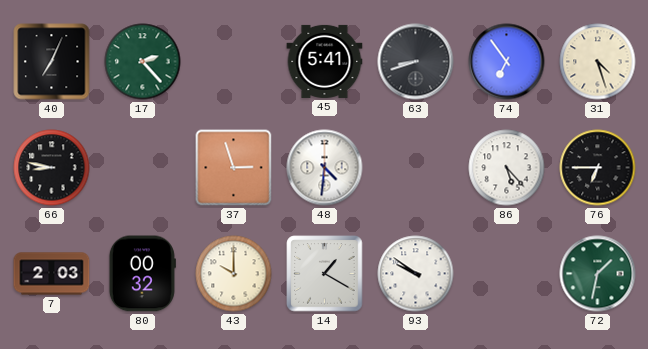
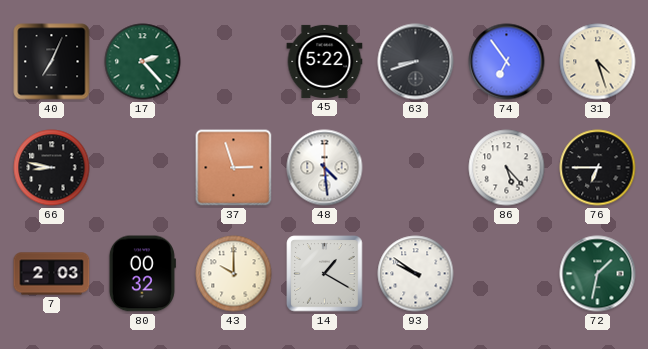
45: 5:41 -> 5:22
48: 4:31 -> 4:29
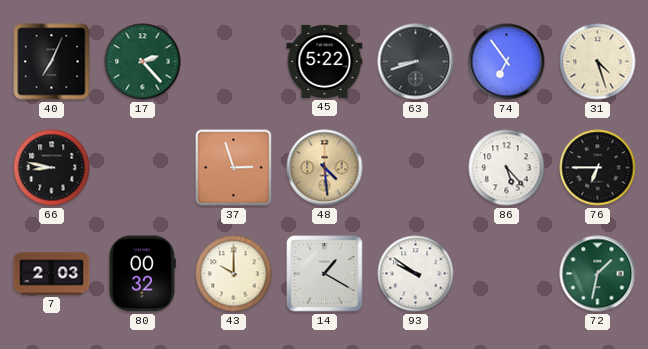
48 dial: white -> champagne
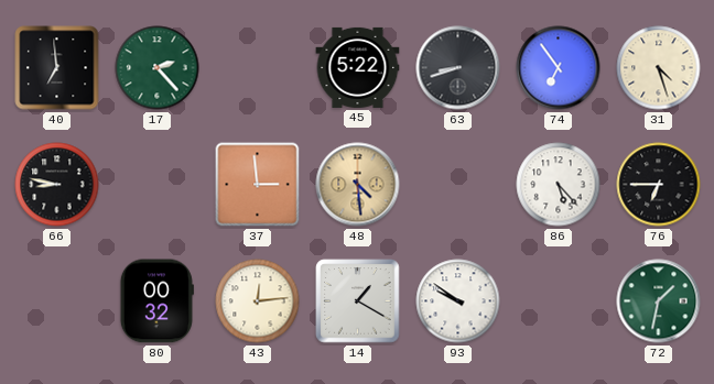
40: 7:04 -> 6:59
37: 2:57 -> 2:59
7: 2:03 -> none
43: 10:00 -> 12:14
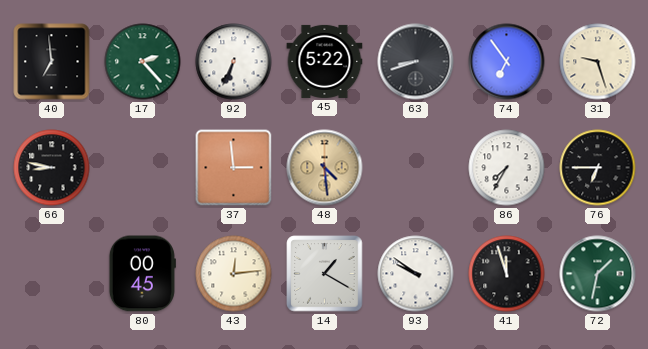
92: none -> 6:34
31: 4:27 -> 9:27
86: 5:23 -> 7:35
80: 00:32 -> 00:45
41: none -> 11:57
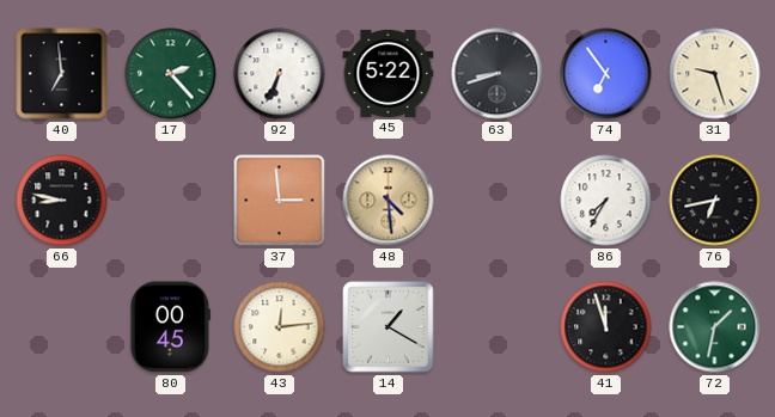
76: 6:45 -> 6:43
93: 9:51 -> none
